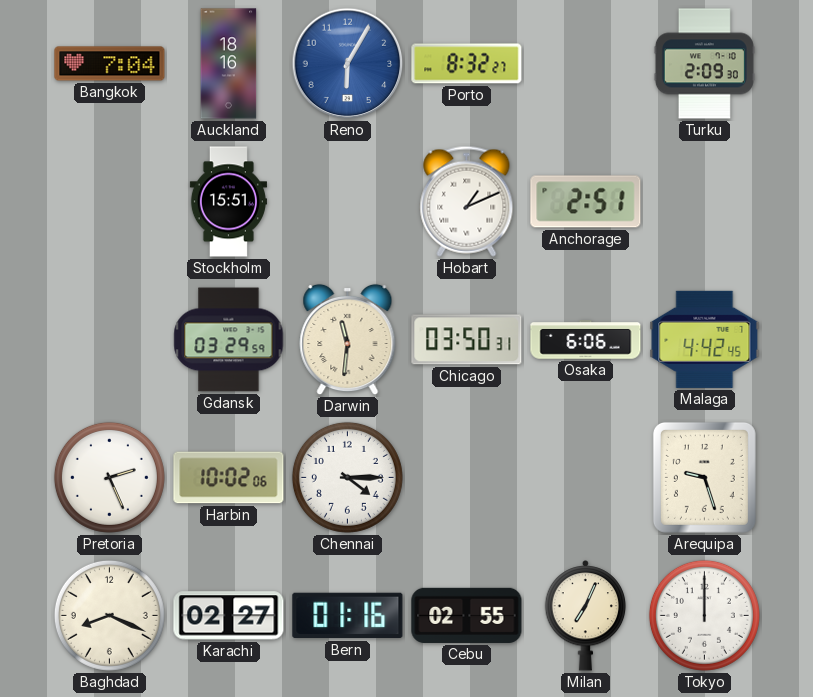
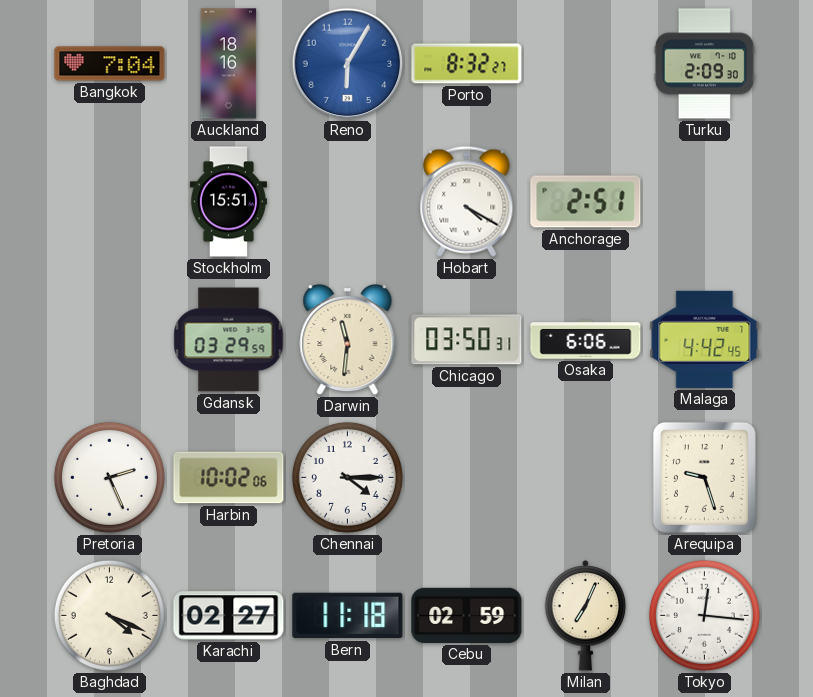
Hobart: 1:11 -> 4:20
Baghdad: 8:19 -> 4:19
Bern: 01:16 -> 11:18
Cebu: 02:55 -> 02:59
Tokyo: 12:00 -> 12:16
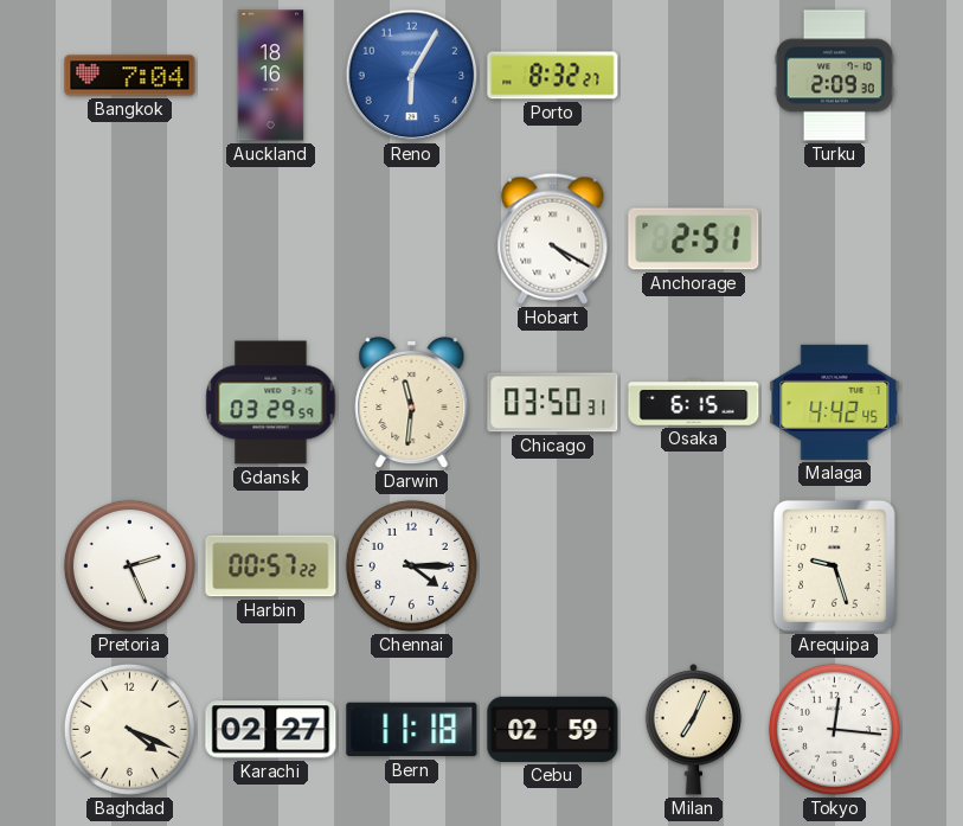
Stockholm: 15:51 -> none
Osaka: 6:06 -> 6:15
Harbin: 10:02 -> 00:57
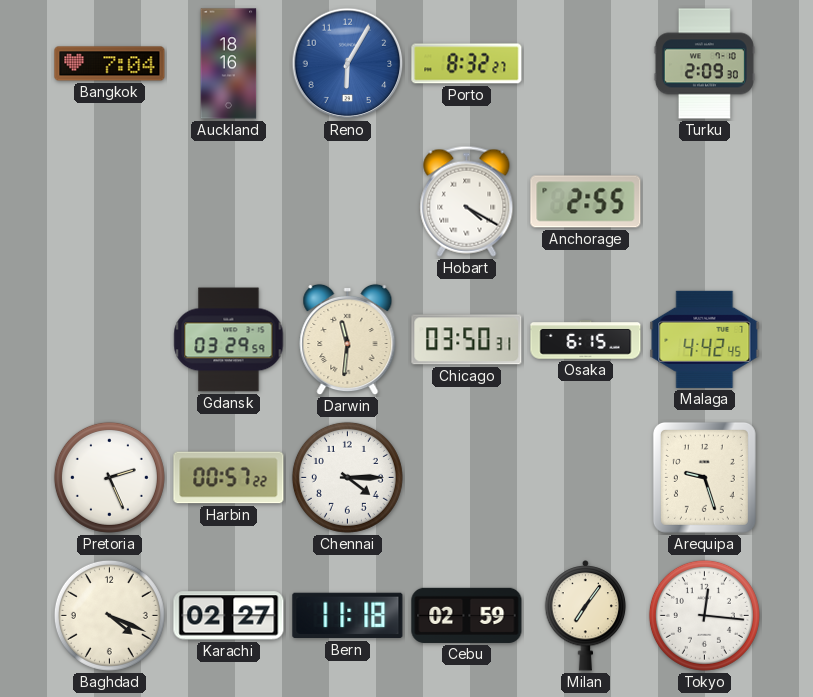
Anchorage: 2:51 -> 2:55
Milan: 7:04 -> 7:06
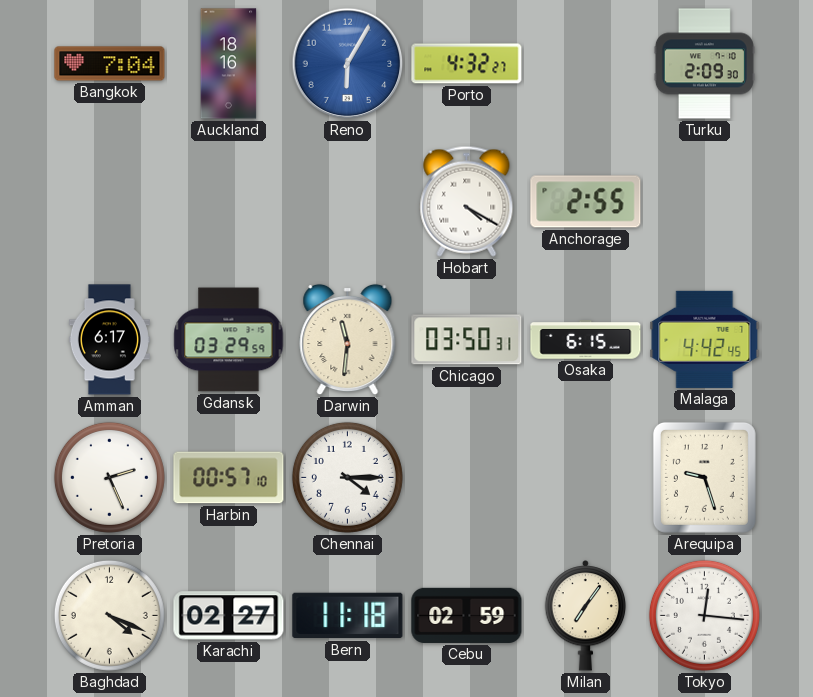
Porto: 8:32 -> 4:32
Amman: none -> 6:17
Harbin: 00:57:22 -> 00:57:10
